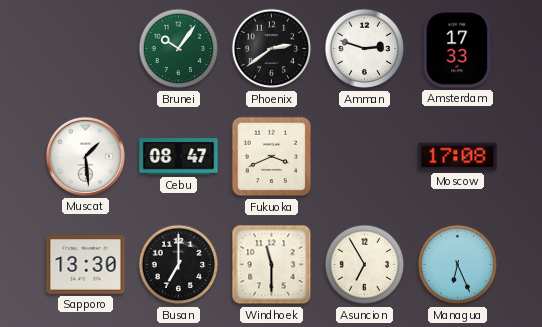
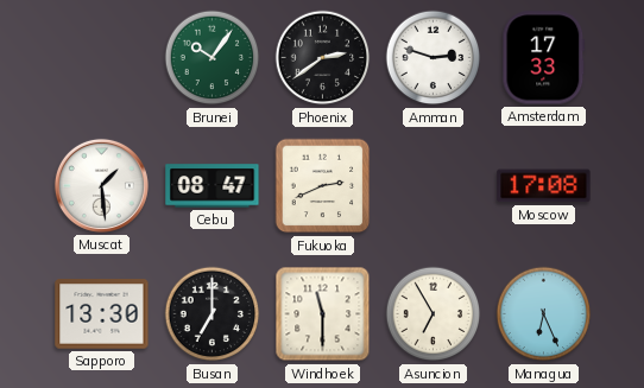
Fukuoka: 3:41 -> 2:41
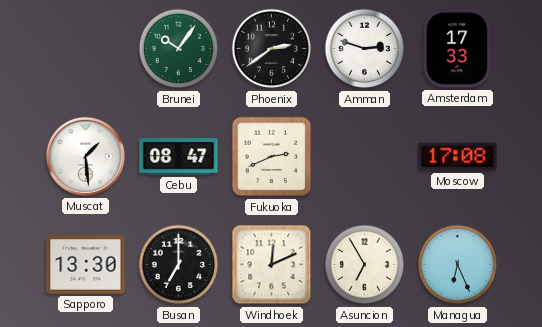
Windhoek: 11:30 -> 12:11
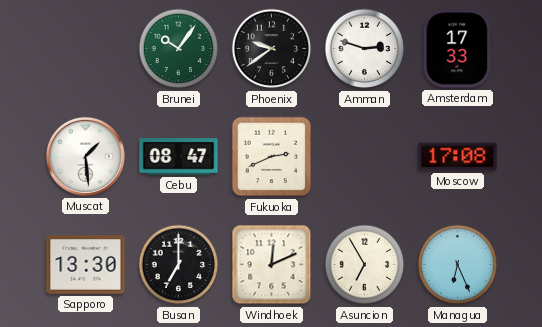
Phoenix: 2:39 -> 9:39
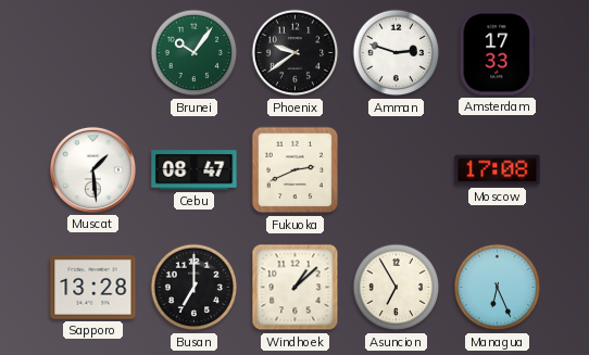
Sapporo: 13:30 -> 13:28
Windhoek: 12:11 -> 1:08
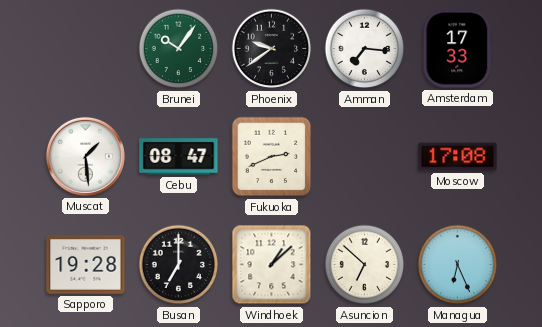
Amman: 2:48 -> 7:16
Sapporo: 13:28 -> 19:28
Asuncion: 6:55 -> 6:52
